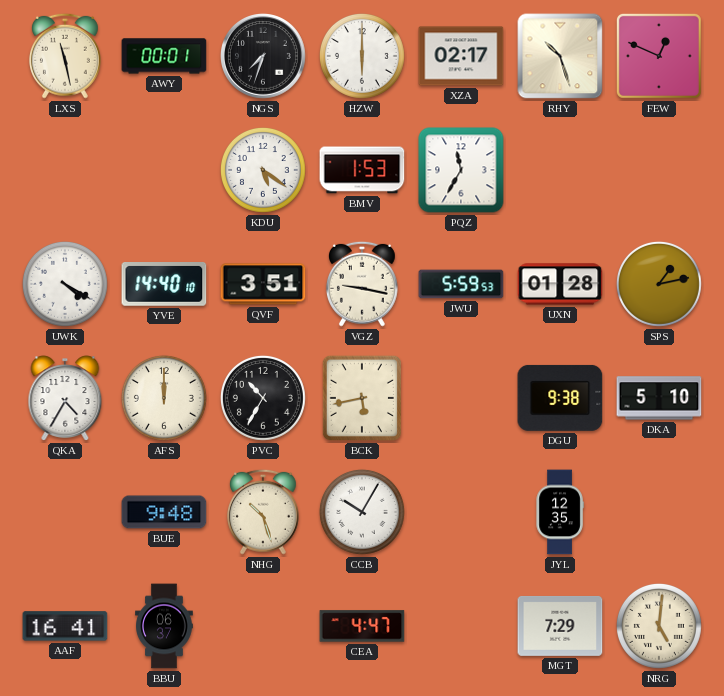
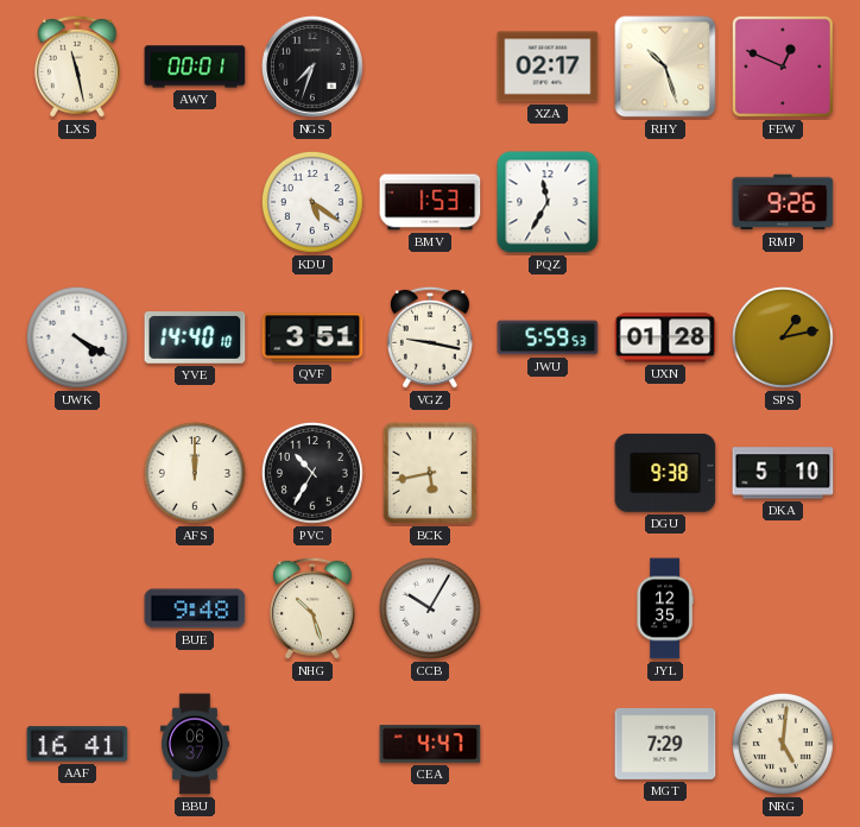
HZW: 6:00 -> none
RMP: none -> 9:26
QKA: 4:35 -> none
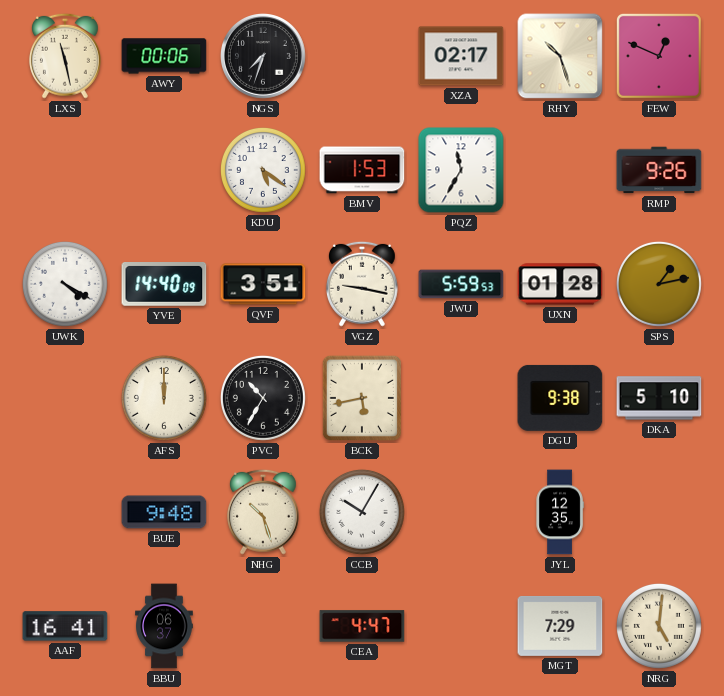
AWY: 00:01 -> 00:06
YVE: 14:40:10 -> 14:40:09
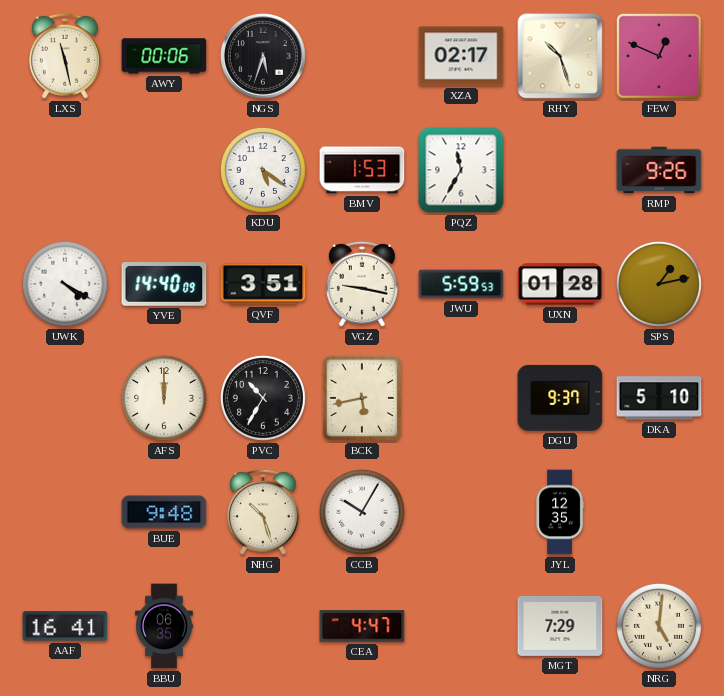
NGS: 7:33 -> 5:33
DGU: 9:38 -> 9:37
BBU: 06:37 -> 06:35
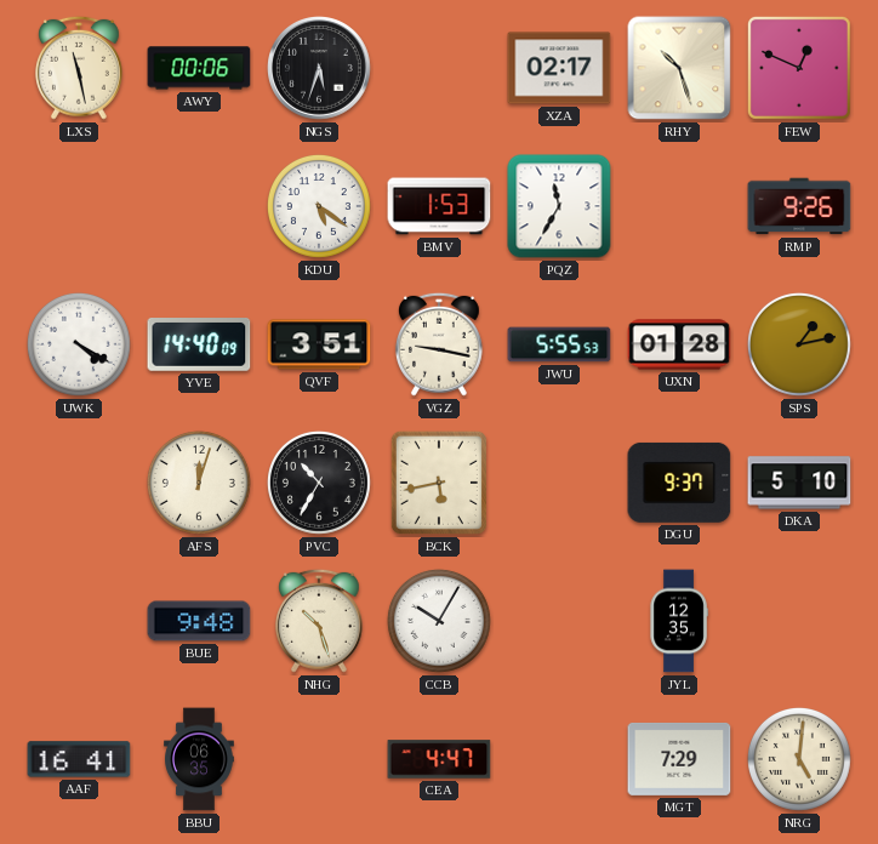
JWU: 5:59 -> 5:55
AFS: 12:00 -> 12:03
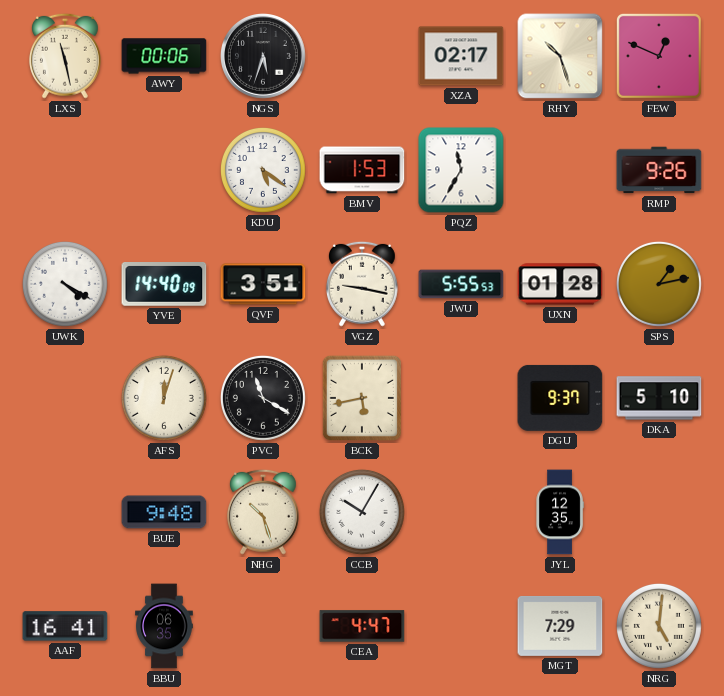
PVC: 10:35 -> 11:20
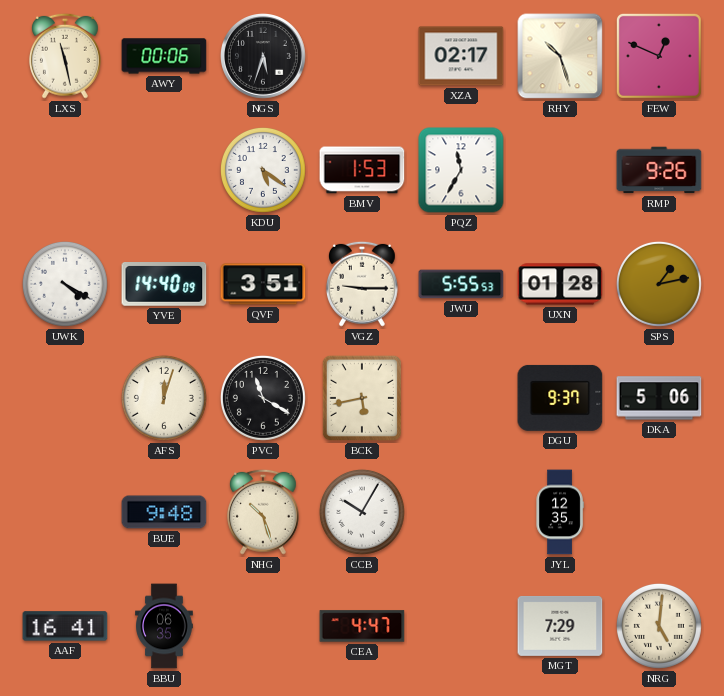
VGZ: 9:17 -> 9:15
DKA: 5:10 -> 5:06
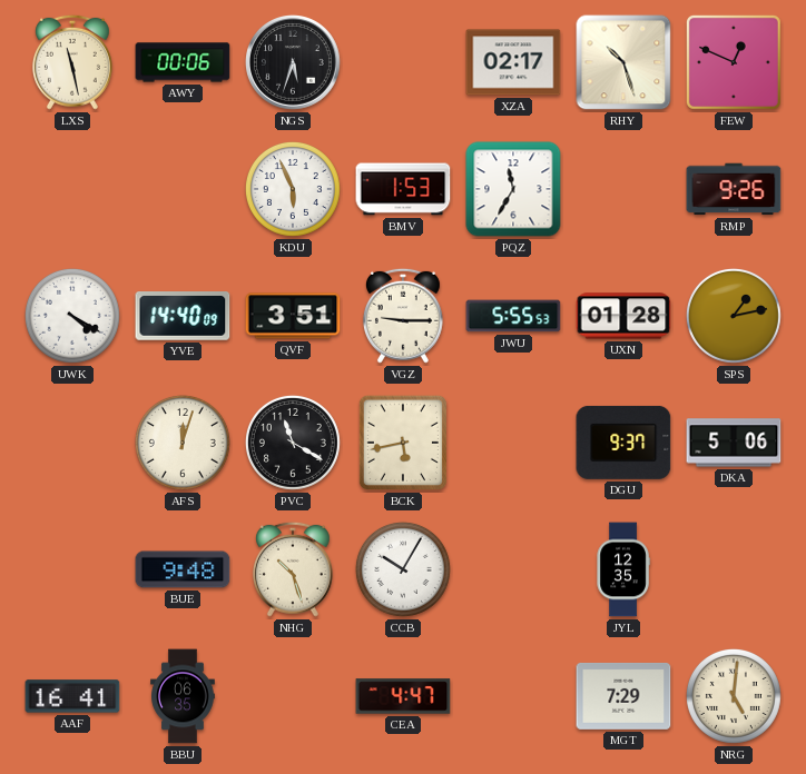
KDU: 5:21 -> 5:56
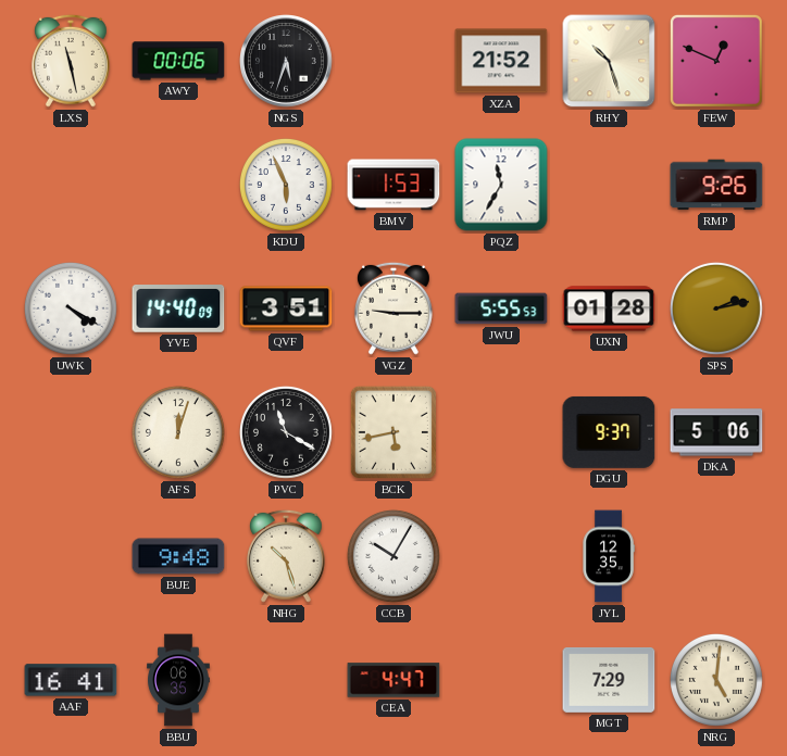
XZA: 02:17 -> 21:52
SPS: 1:13 -> 2:13
